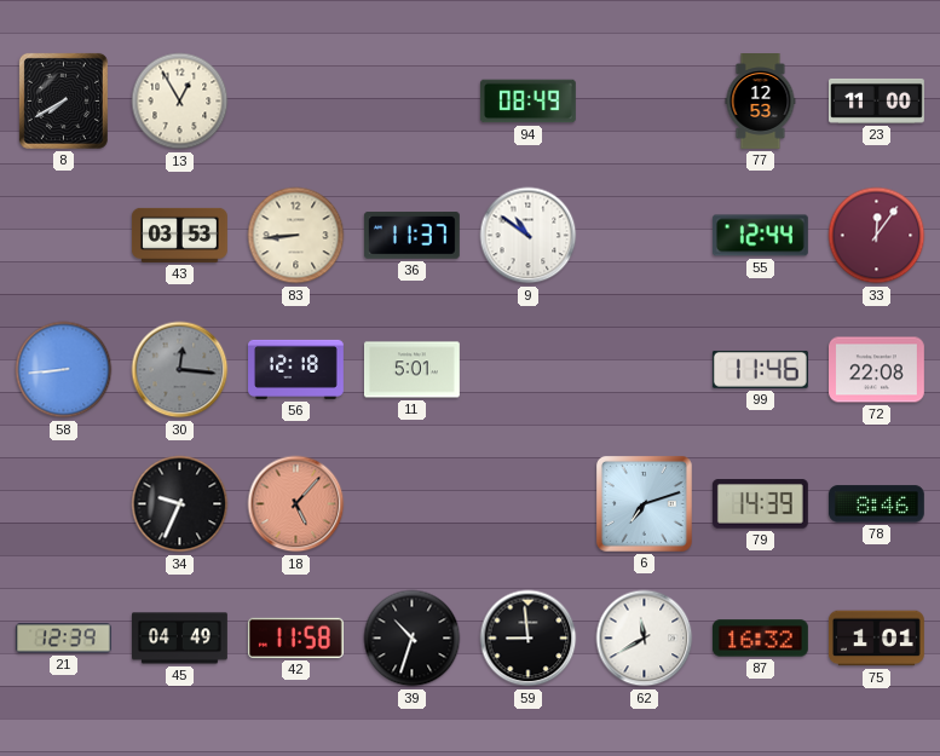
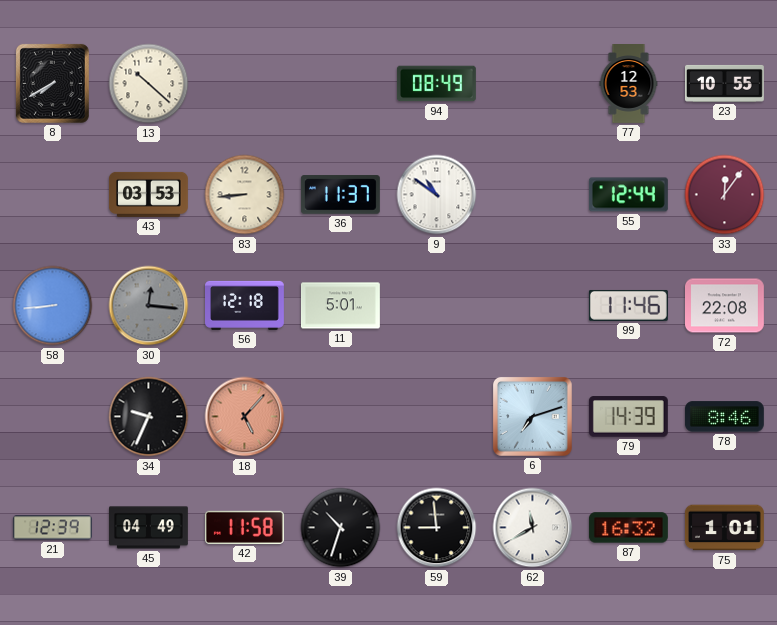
13: 12:55 -> 10:22
23: 11:00 -> 10:55
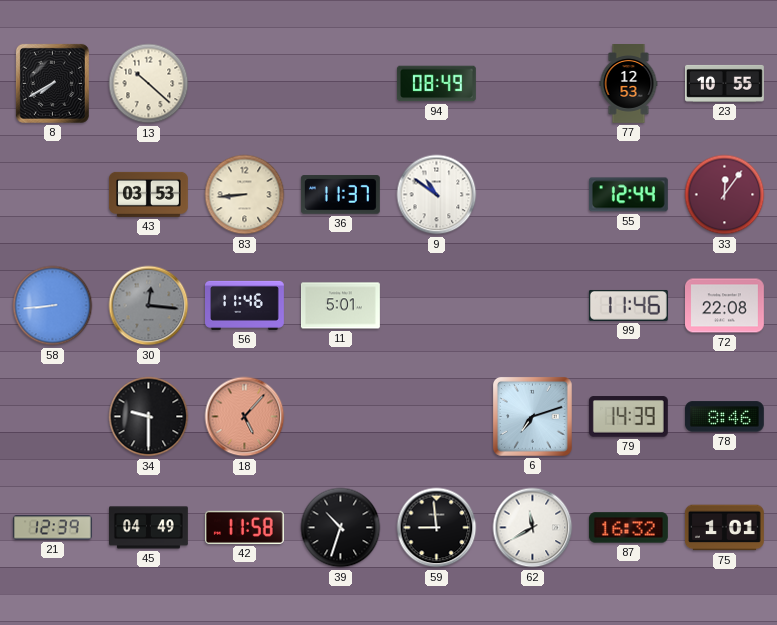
56: 12:18 -> 11:46
34: 9:34 -> 9:30
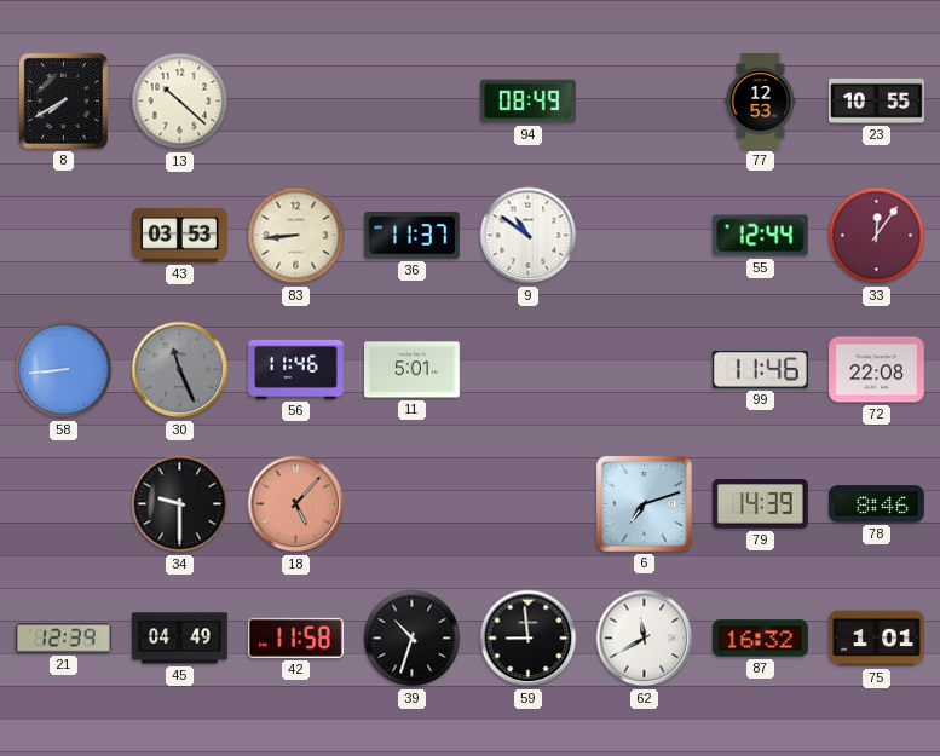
30: 12:16 -> 11:26
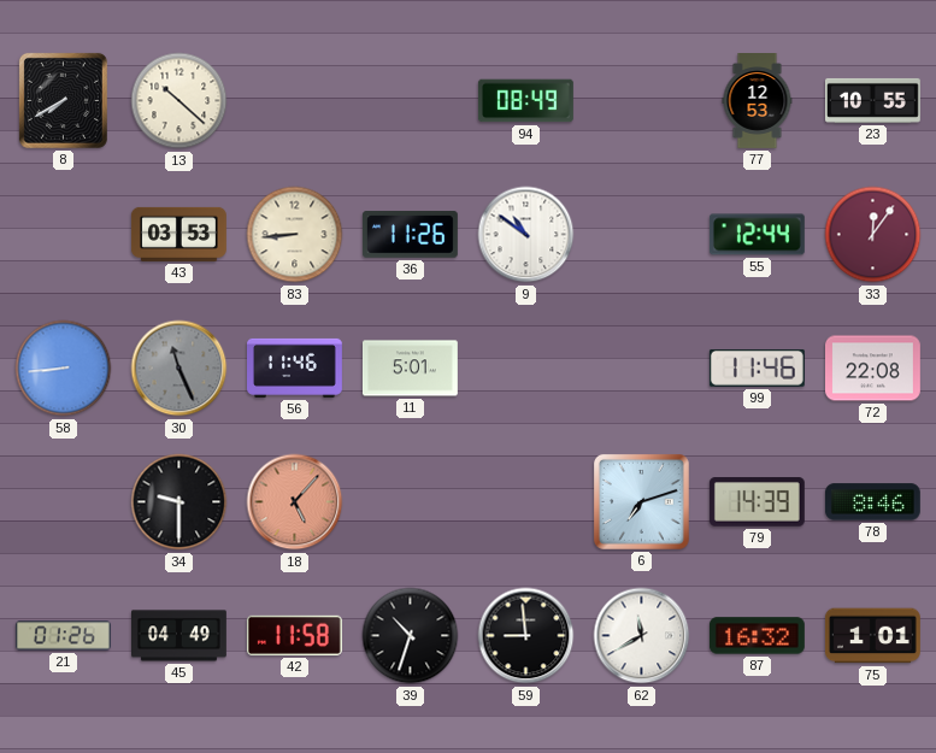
36: 11:37 -> 11:26
21: 12:39 -> 01:26
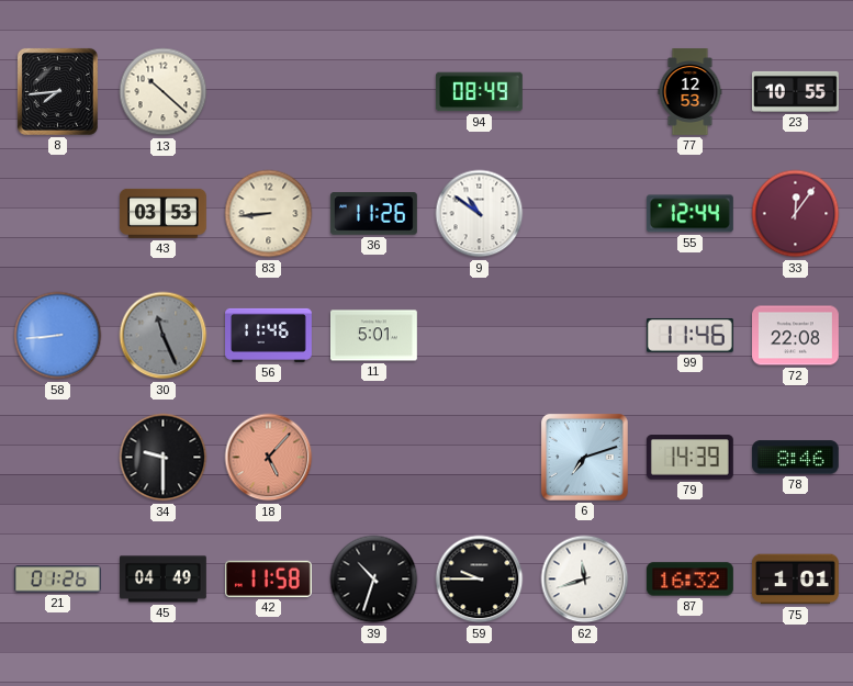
8: 7:40 -> 7:44
59: 8:59 -> 9:45
62: 11:40 -> 11:42
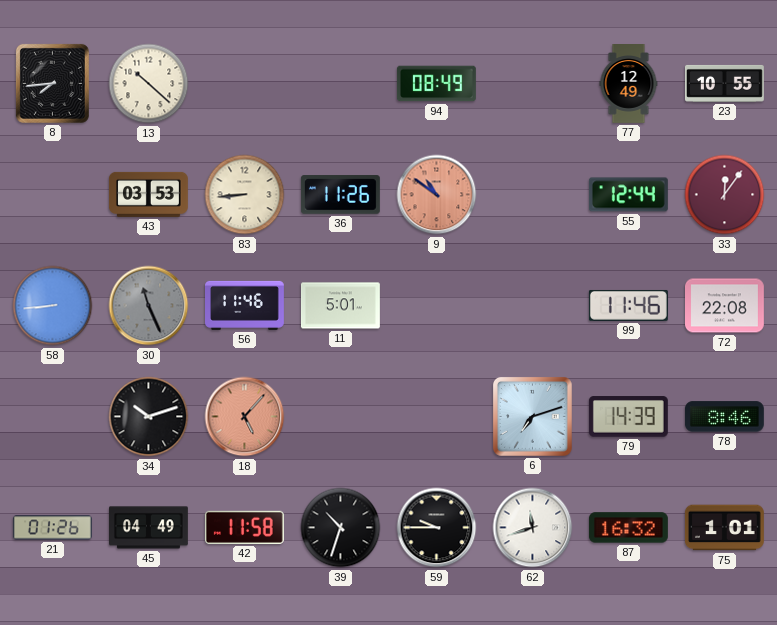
77: 12:53 -> 12:49
9 dial: white -> salmon
34: 9:30 -> 10:12
